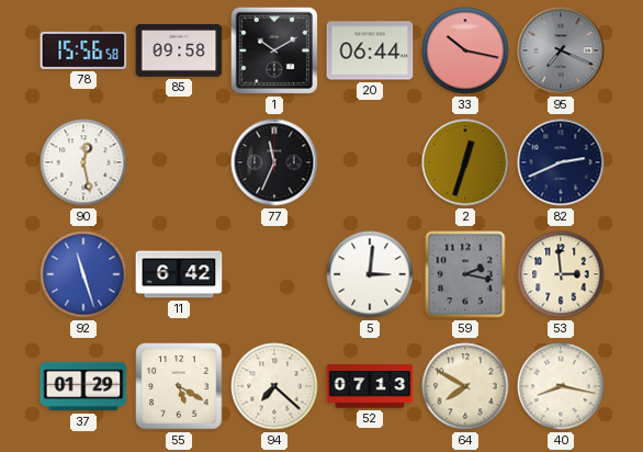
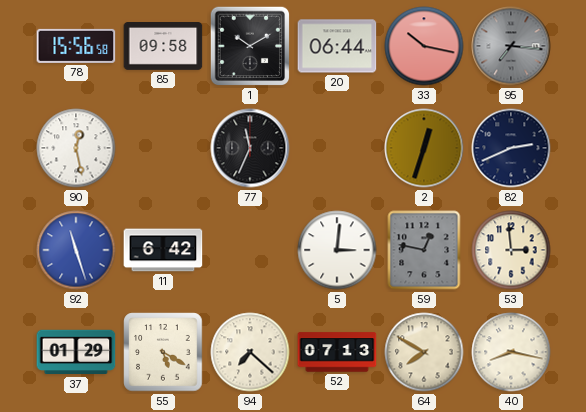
95: 7:19 -> 7:16
59: 2:17 -> 12:47
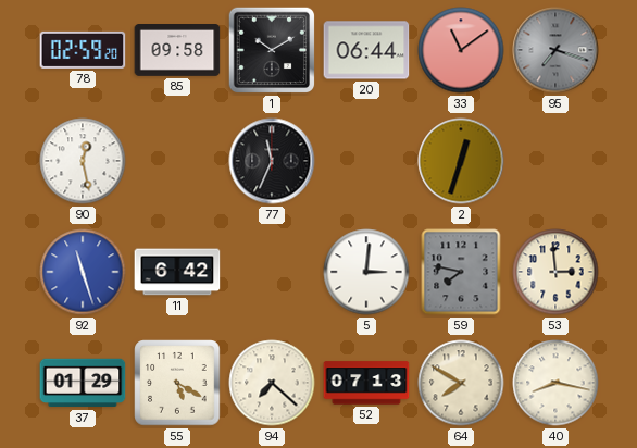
78: 15:56 -> 02:59
33: 10:17 -> 11:09
95: 7:16 -> 7:18
82: 2:41 -> none
59: 12:47 -> 7:47
